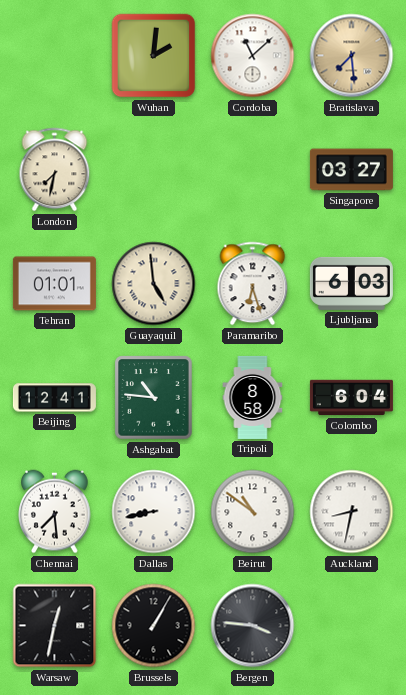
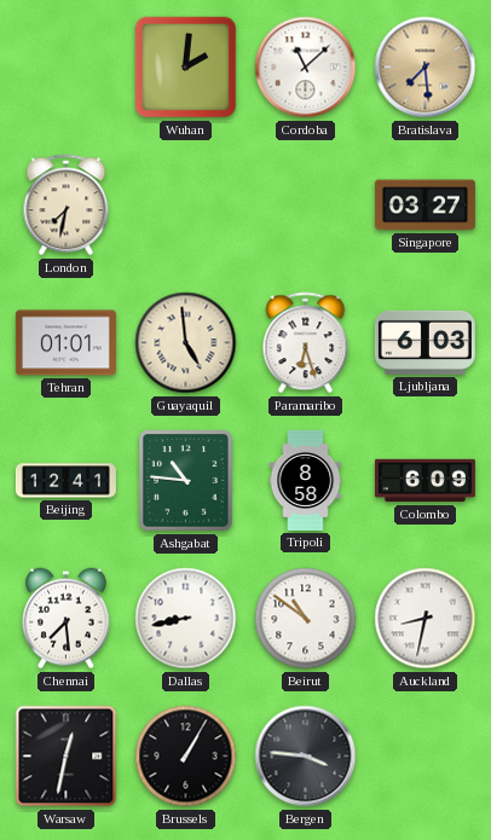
Colombo: 6:04 -> 6:09
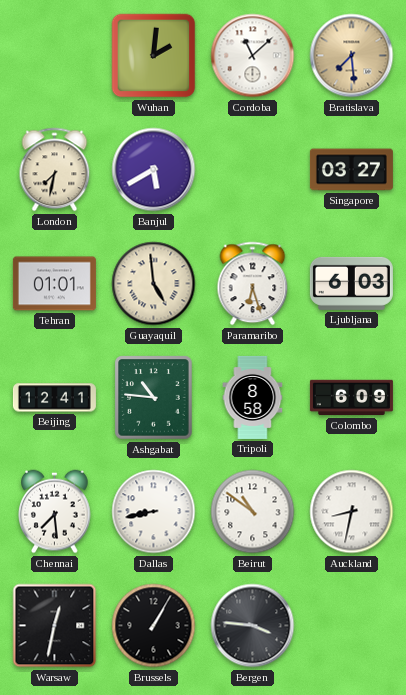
Banjul: none -> 5:40
